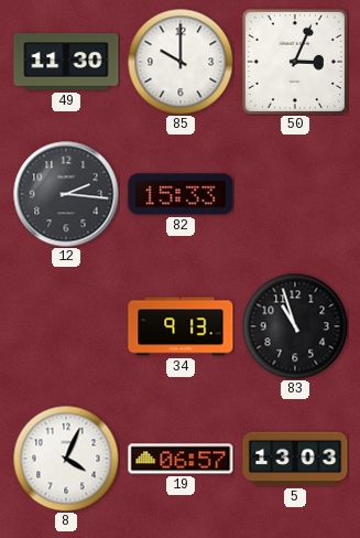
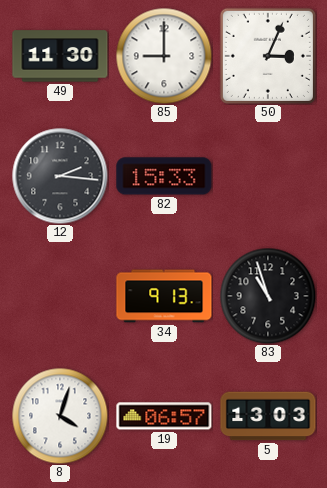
85: 10:00 -> 9:00
8: 4:04 -> 4:03
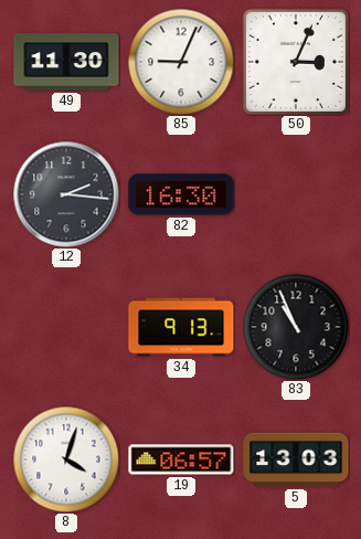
85: 9:00 -> 9:04
82: 15:33 -> 16:30
83: 10:57 -> 10:56
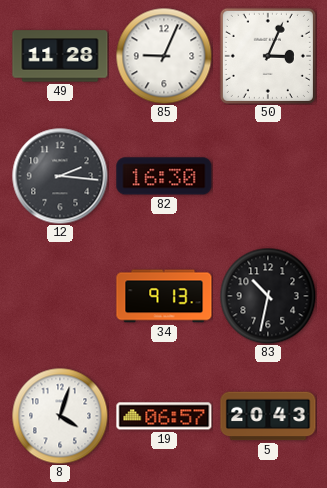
49: 11:30 -> 11:28
83: 10:56 -> 10:32
5: 13:03 -> 20:43
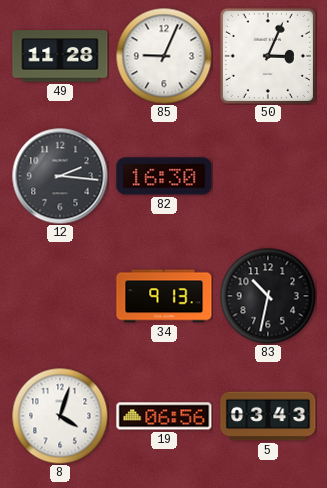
19: 06:57 -> 06:56
5: 20:43 -> 03:43
